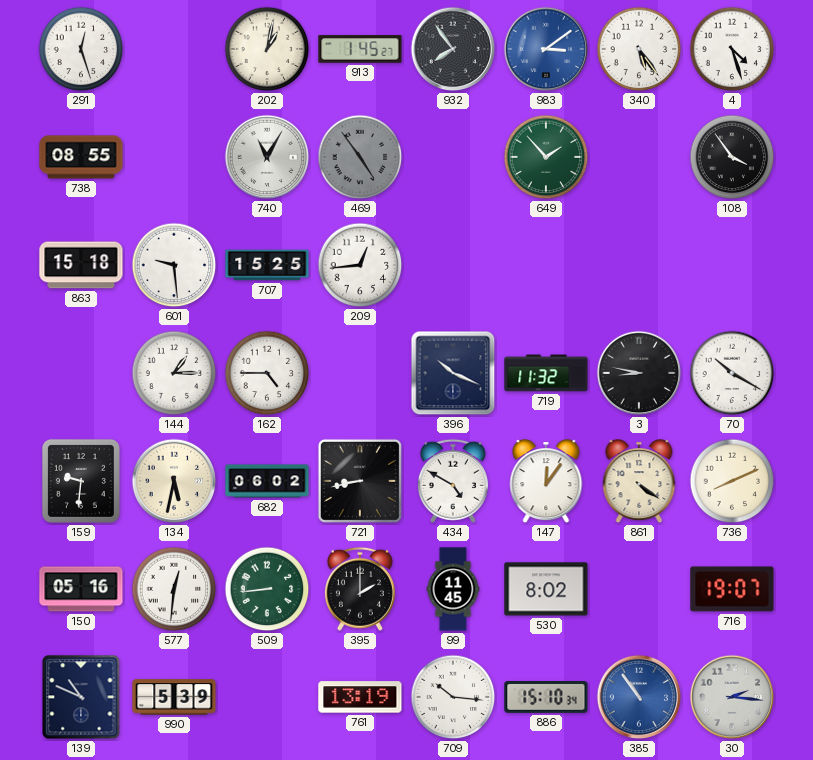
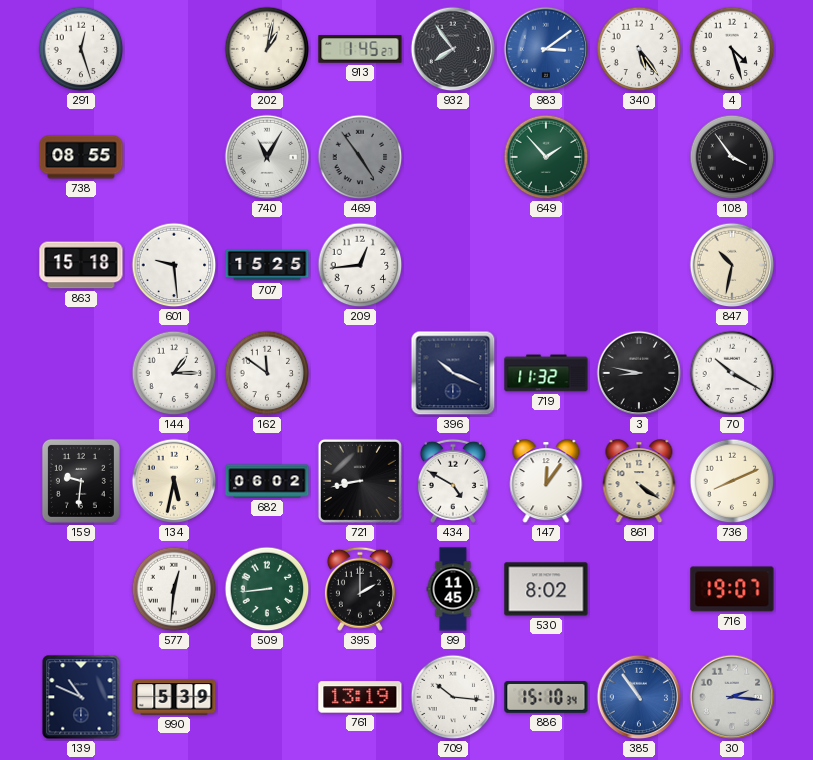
847: none -> 10:32
162: 4:45 -> 11:51
150: 05:16 -> none
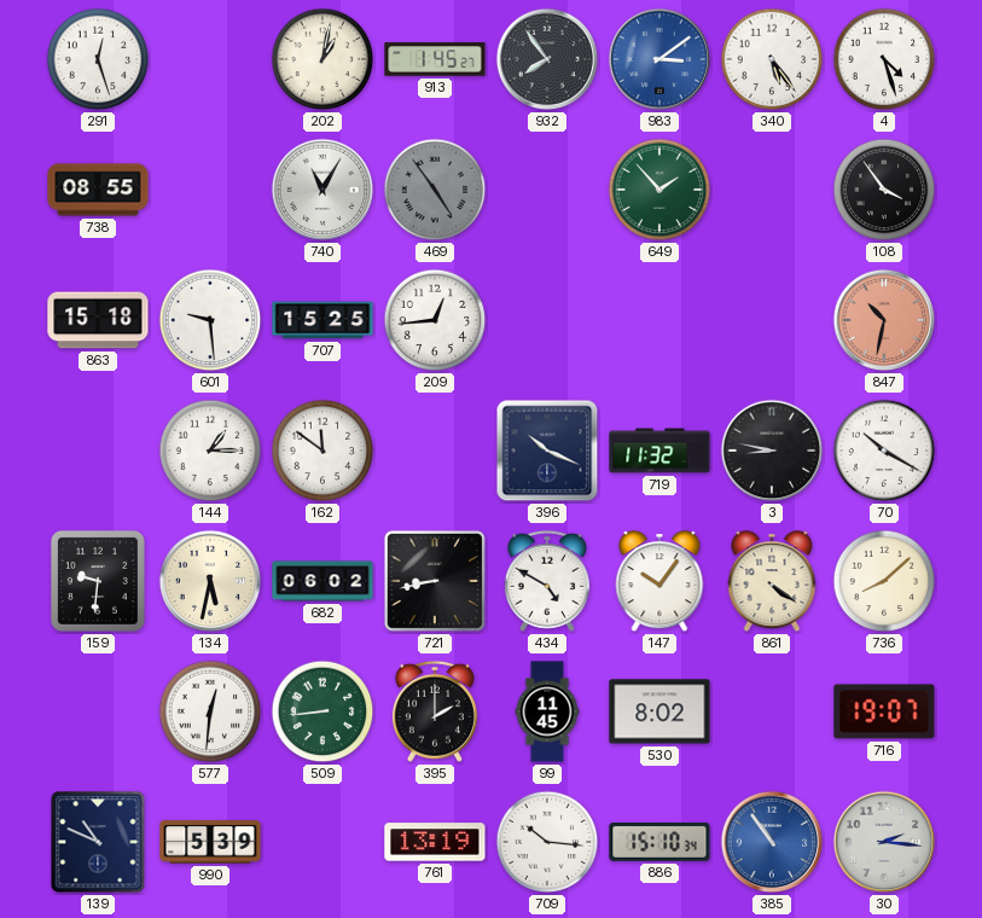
847 dial: cream -> salmon
147: 12:06 -> 10:06
736: 8:11 -> 8:08
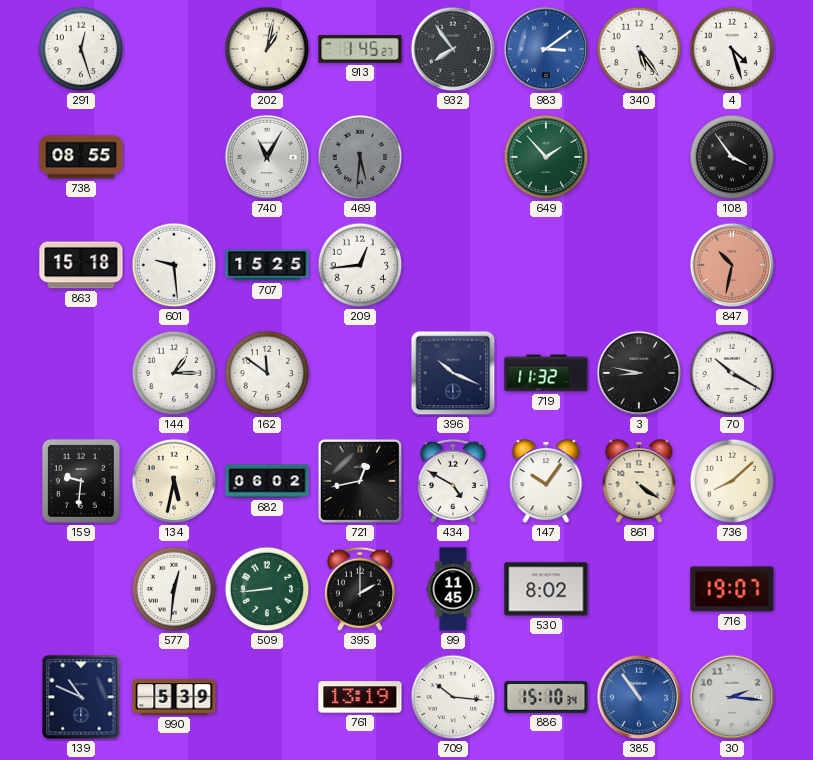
469: 4:54 -> 5:31
721: 8:43 -> 12:43
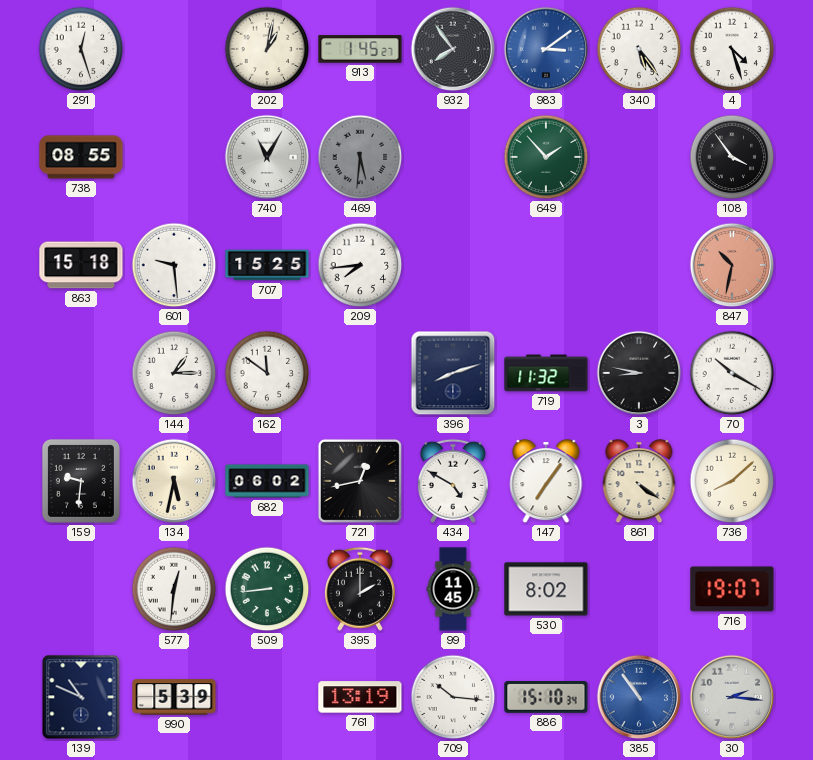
209: 12:44 -> 7:44
396: 10:19 -> 8:12
147: 10:06 -> 7:06
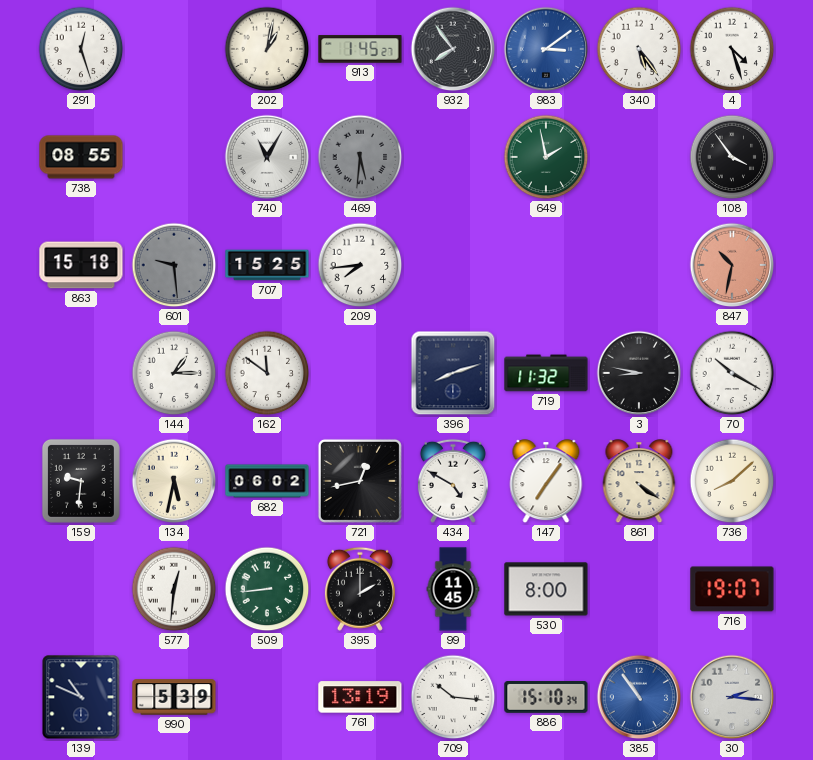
649: 1:53 -> 1:58
601 dial: white -> grey
530: 8:02 -> 8:00
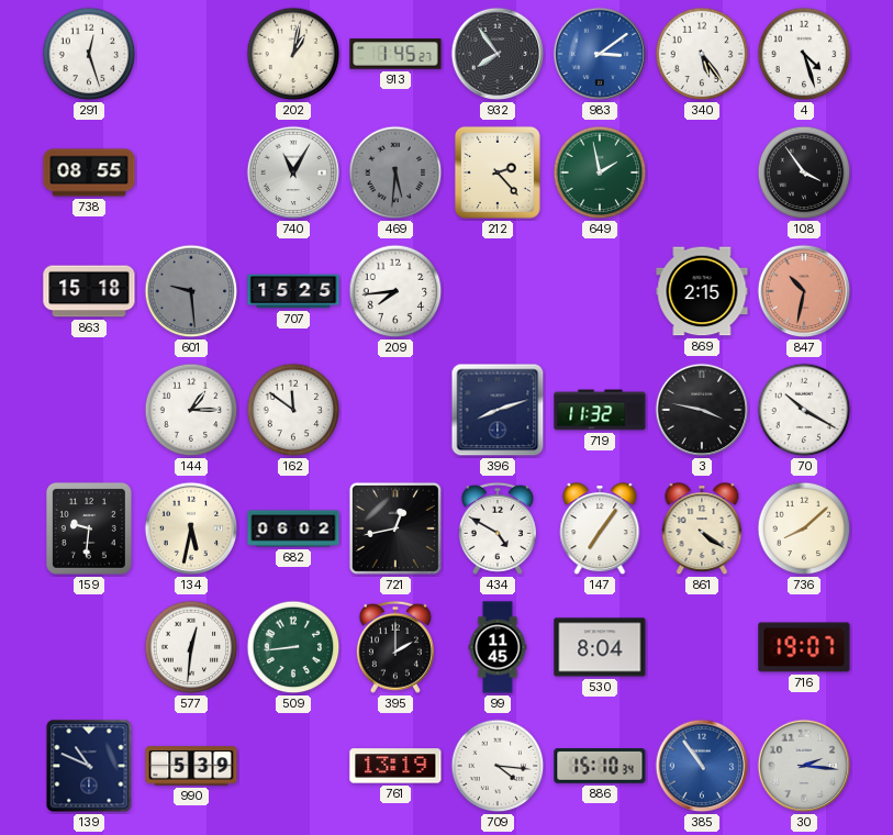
212: none -> 2:23
869: none -> 2:15
3: 8:47 -> 3:47
530: 8:00 -> 8:04
709: 10:16 -> 4:16
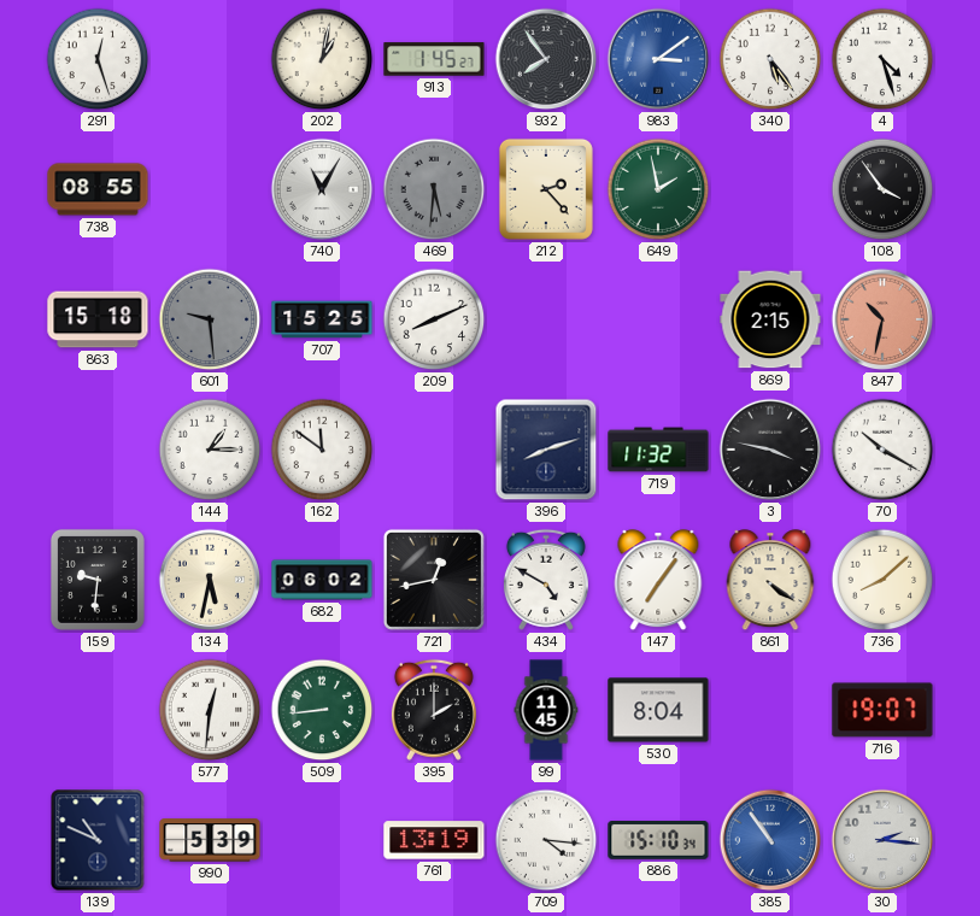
209: 7:44 -> 8:11
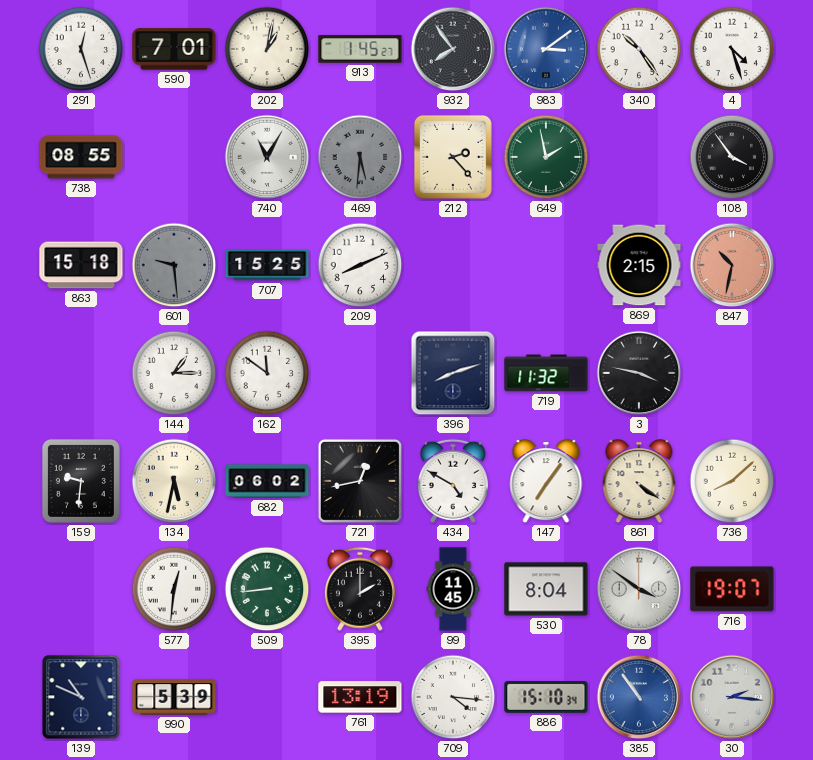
590: none -> 7:01
340: 5:24 -> 10:24
70: 10:20 -> none
78: none -> 3:51
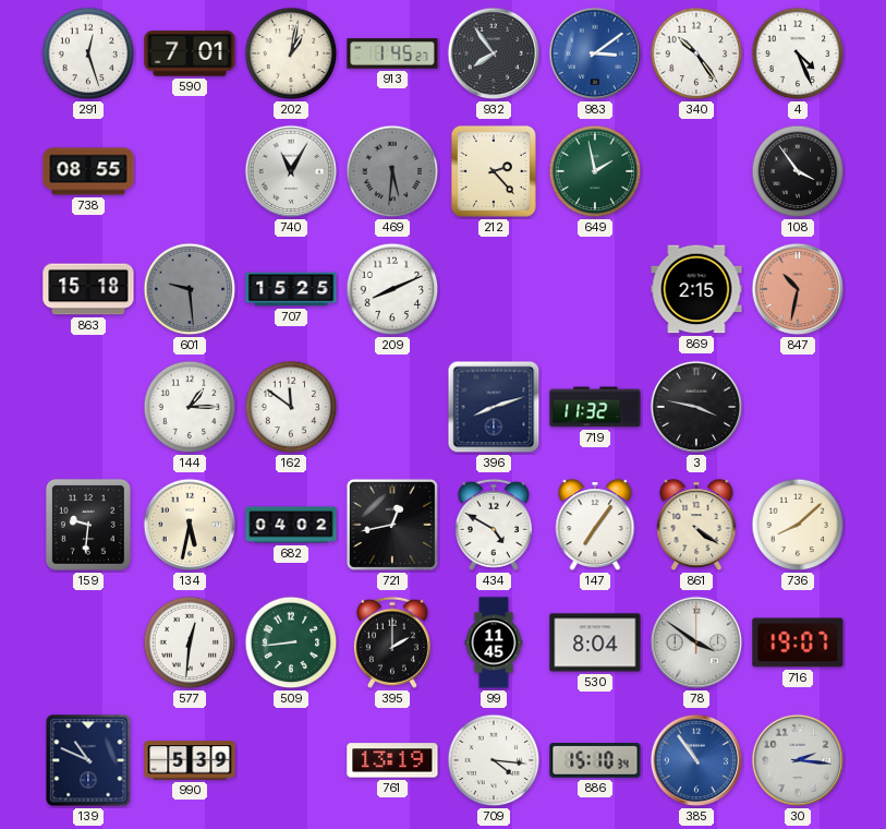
4: 4:27 -> 4:26
682: 06:02 -> 04:02
